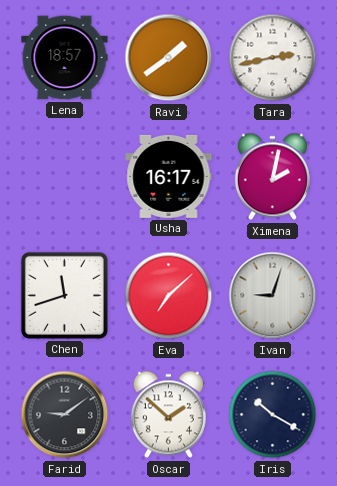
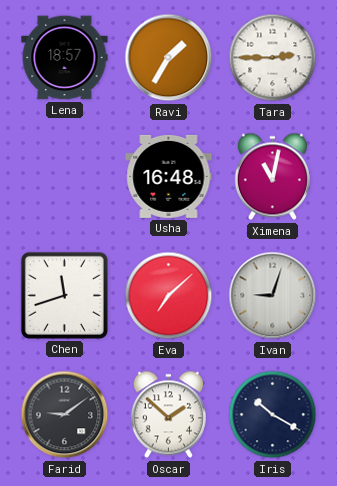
Ravi: 1:39 -> 1:35
Tara: 2:43 -> 2:45
Usha: 16:17 -> 16:48
Ximena: 2:02 -> 11:02
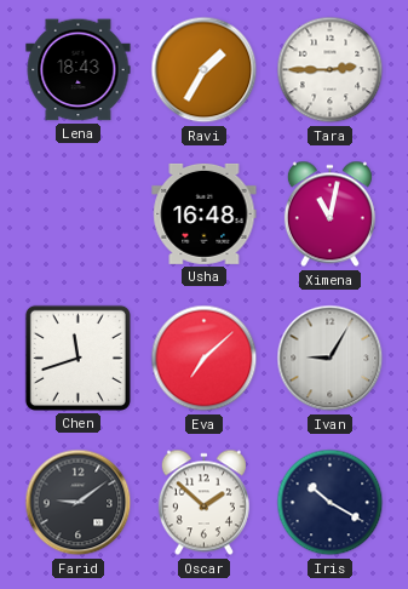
Lena: 18:57 -> 18:43
Ivan: 9:03 -> 9:05
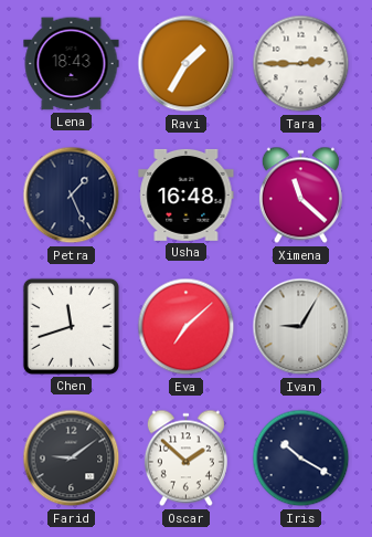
Petra: none -> 1:26
Ximena: 11:02 -> 11:22
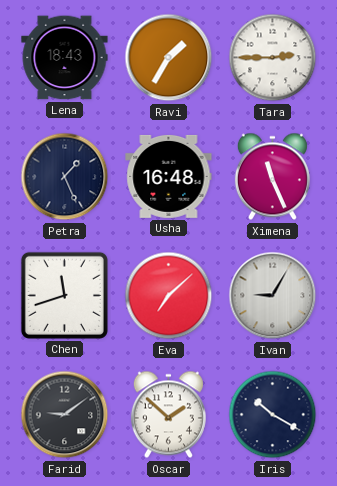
Ximena: 11:22 -> 11:26
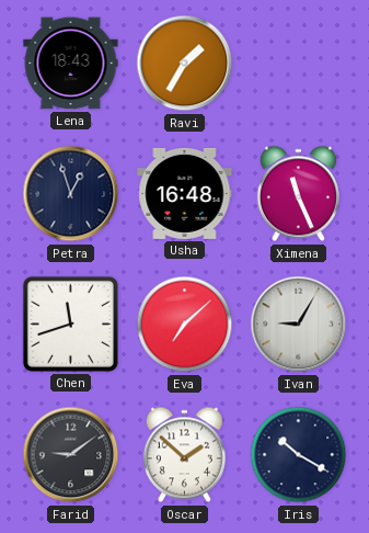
Tara: 2:45 -> none
Petra: 1:26 -> 12:57
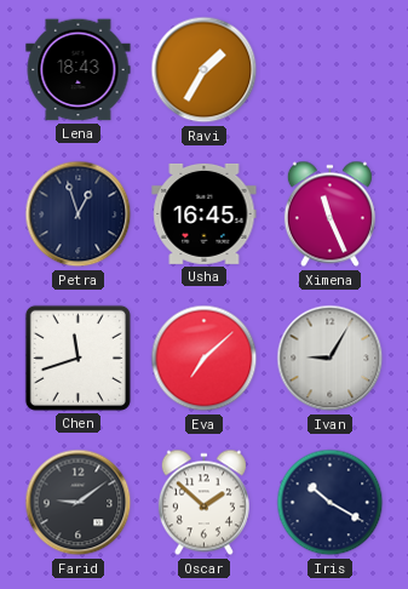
Usha: 16:48 -> 16:45
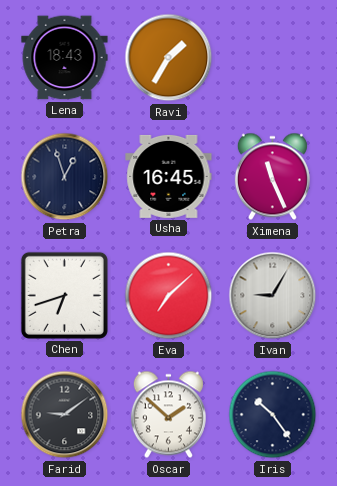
Chen: 11:42 -> 6:42
Iris: 10:20 -> 10:24
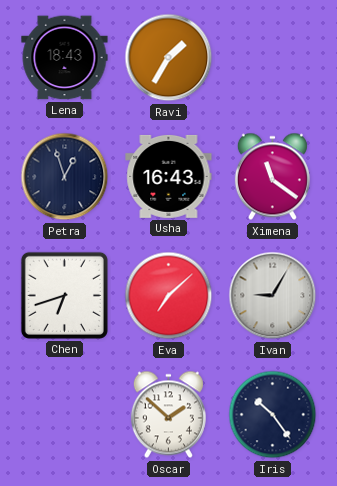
Usha: 16:45 -> 16:43
Ximena: 11:26 -> 11:21
Farid: 9:09 -> none
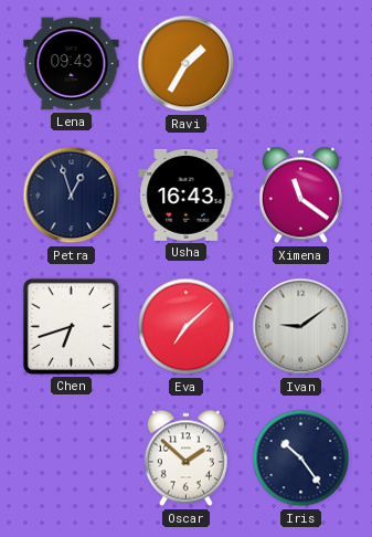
Lena: 18:43 -> 09:43
Ivan: 9:05 -> 9:09
